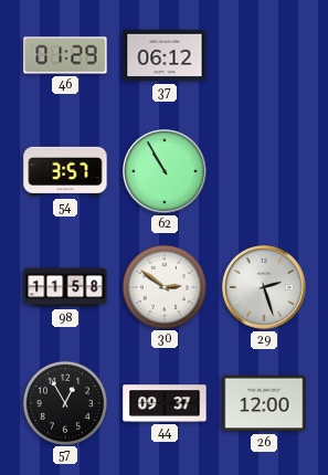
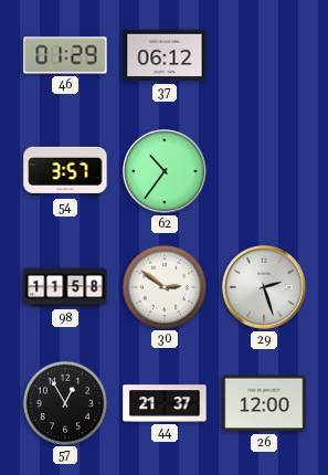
62: 10:55 -> 10:36
44: 09:37 -> 21:37
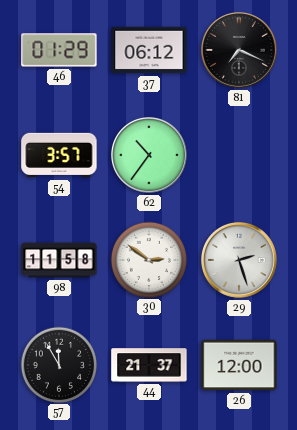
81: none -> 7:19
57: 12:55 -> 11:55
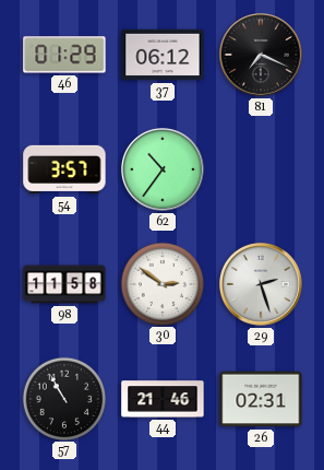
57: 11:55 -> 10:55
44: 21:37 -> 21:46
26: 12:00 -> 02:31
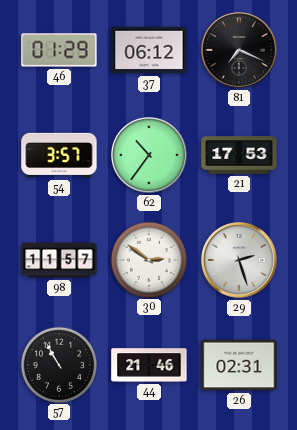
21: none -> 17:53
98: 11:58 -> 11:57
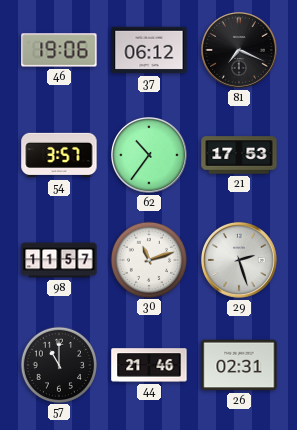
46: 01:29 -> 19:06
30: 2:51 -> 11:12
57: 10:55 -> 11:00
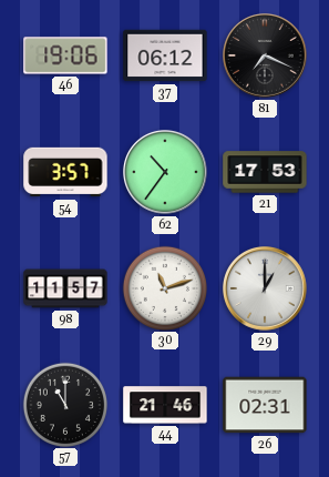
29: 2:27 -> 1:00
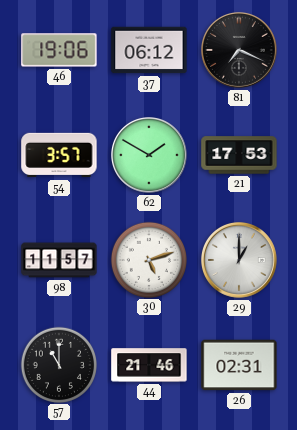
62: 10:36 -> 1:50
30: 11:12 -> 5:12
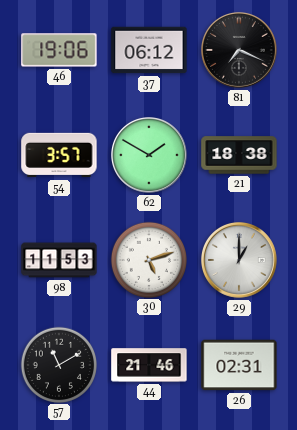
21: 17:53 -> 18:38
98: 11:57 -> 11:53
57: 11:00 -> 11:10
